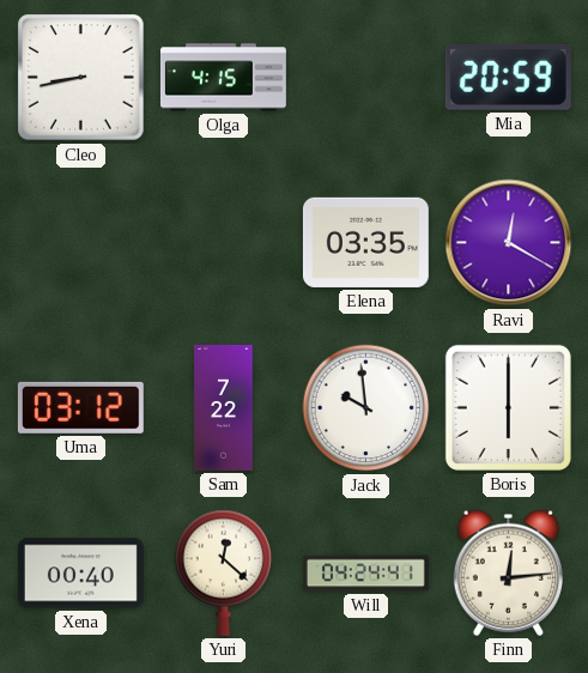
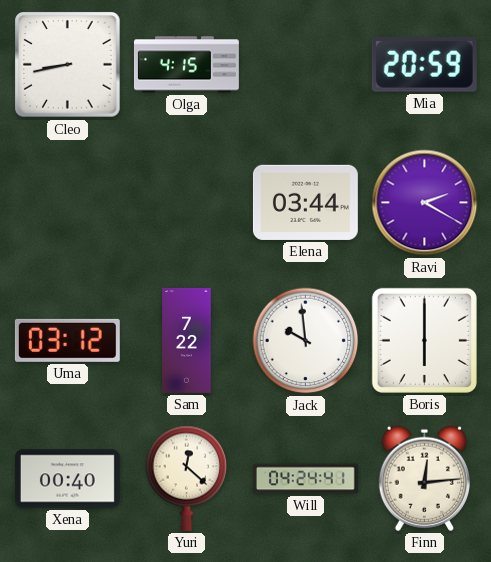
Elena: 03:35 -> 03:44
Ravi: 12:20 -> 2:20
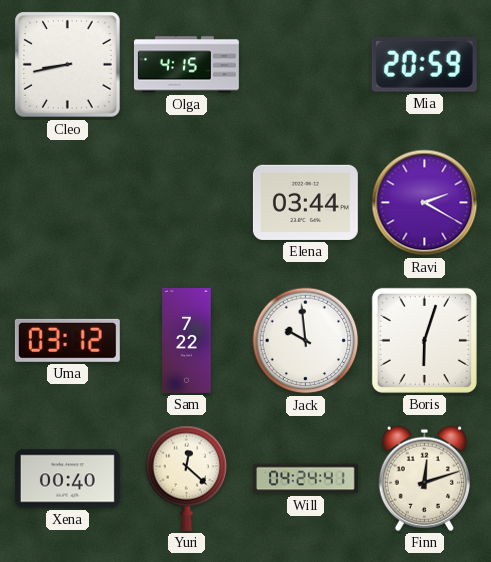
Boris: 6:00 -> 6:03
Finn: 12:14 -> 12:12
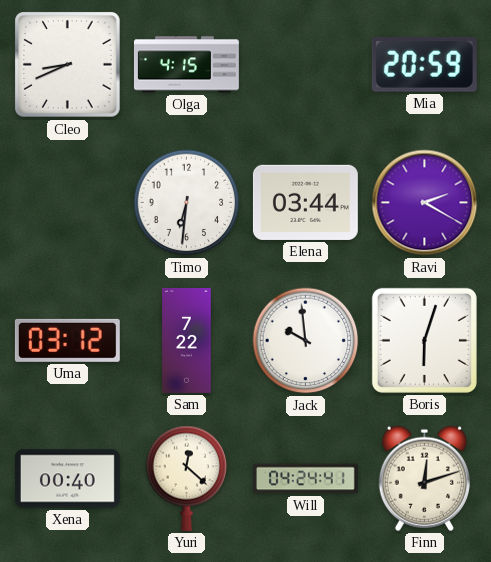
Cleo: 8:43 -> 8:41
Timo: none -> 6:31
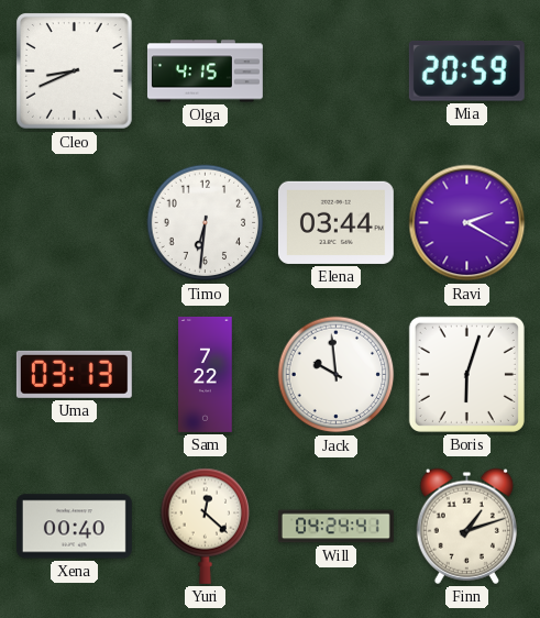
Uma: 03:12 -> 03:13
Finn: 12:12 -> 1:12
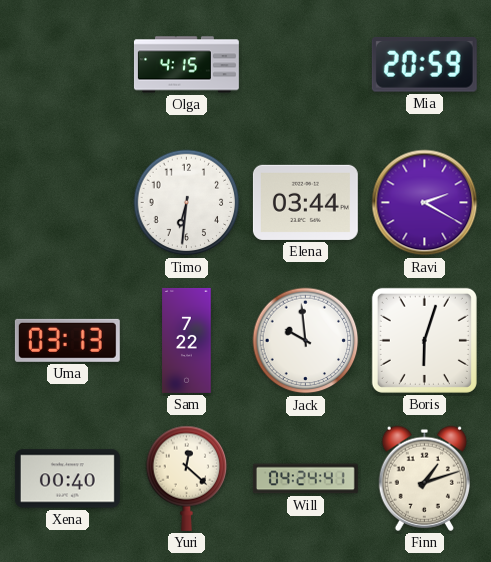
Cleo: 8:41 -> none
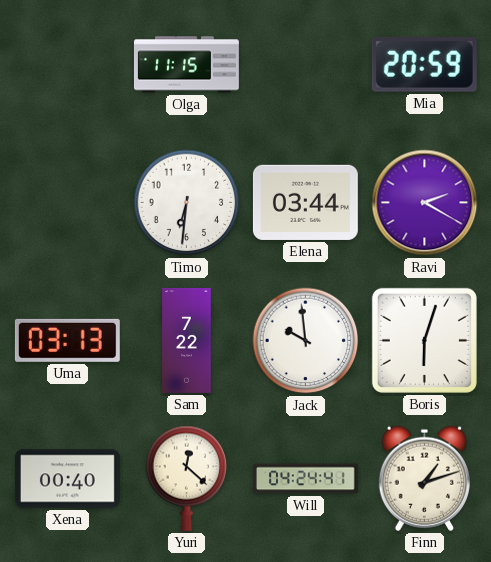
Olga: 4:15 -> 11:15
